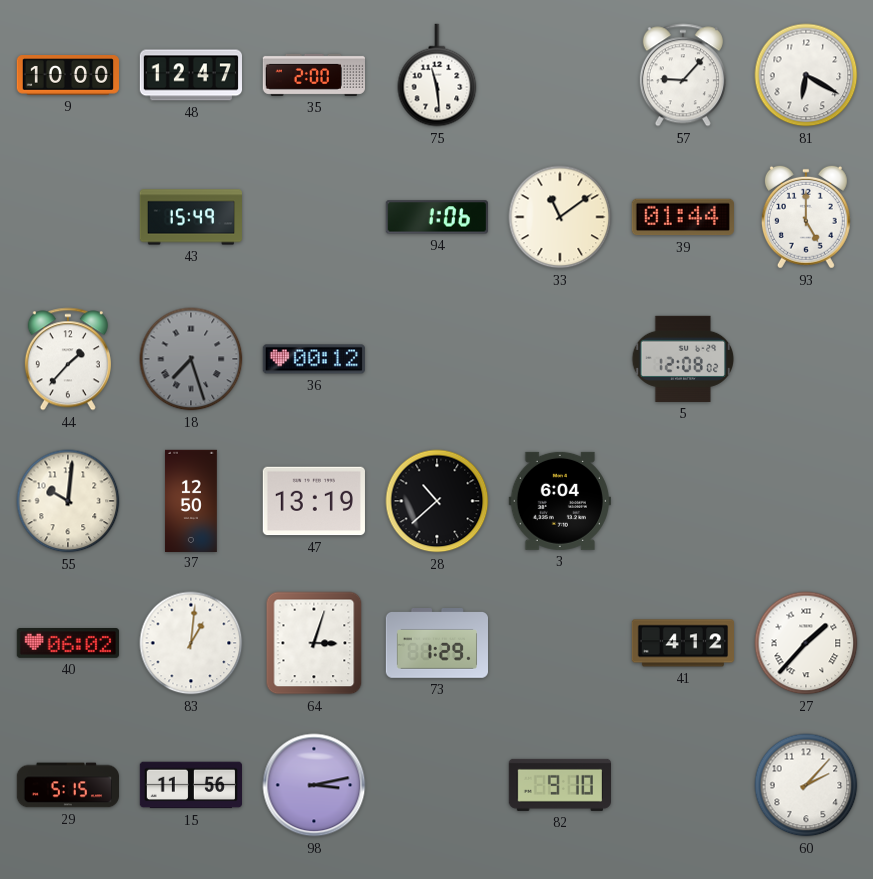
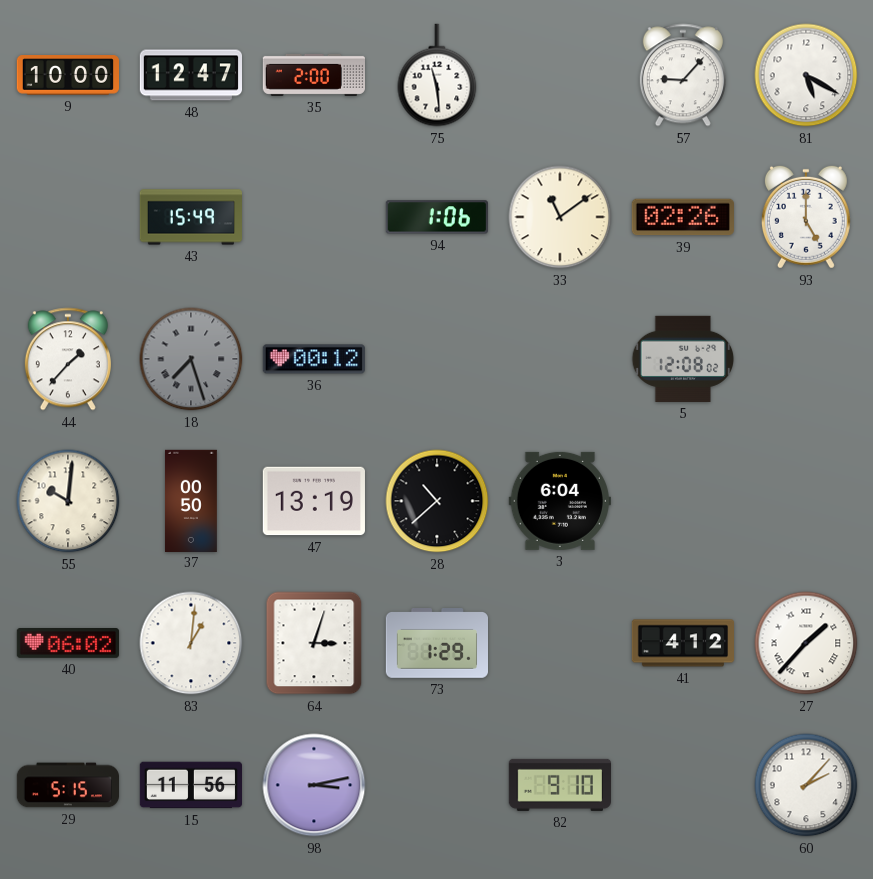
81: 6:20 -> 5:20
39: 01:44 -> 02:26
37: 12:50 -> 00:50
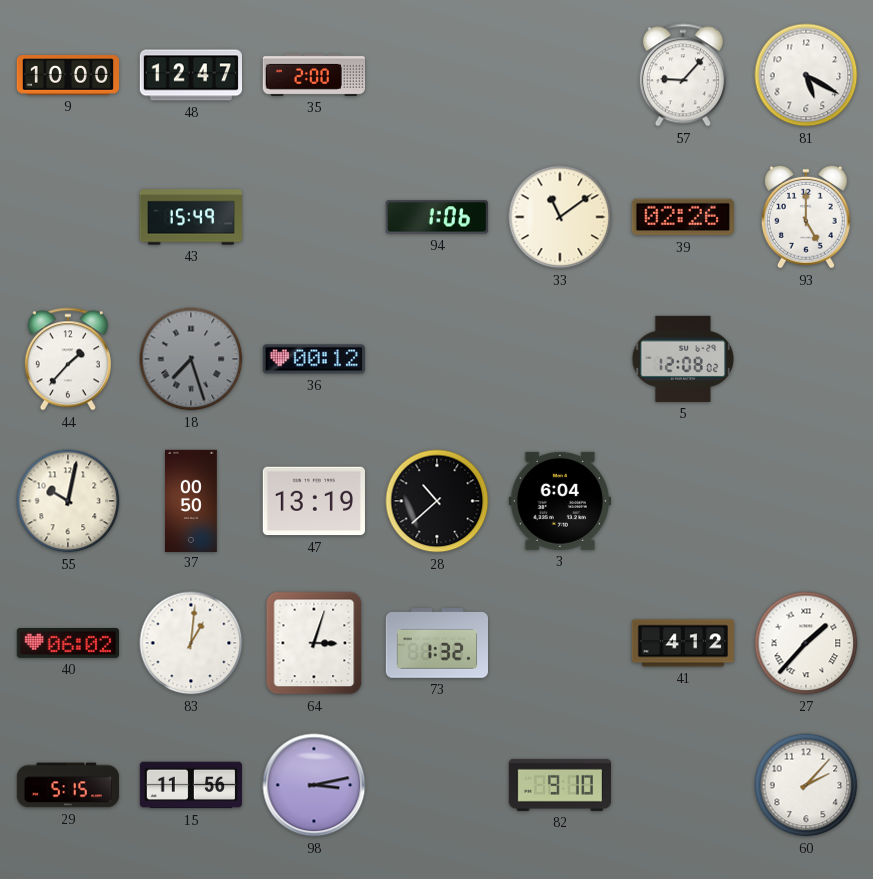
75: 11:29 -> none
55: 10:01 -> 10:02
73: 1:29 -> 1:32
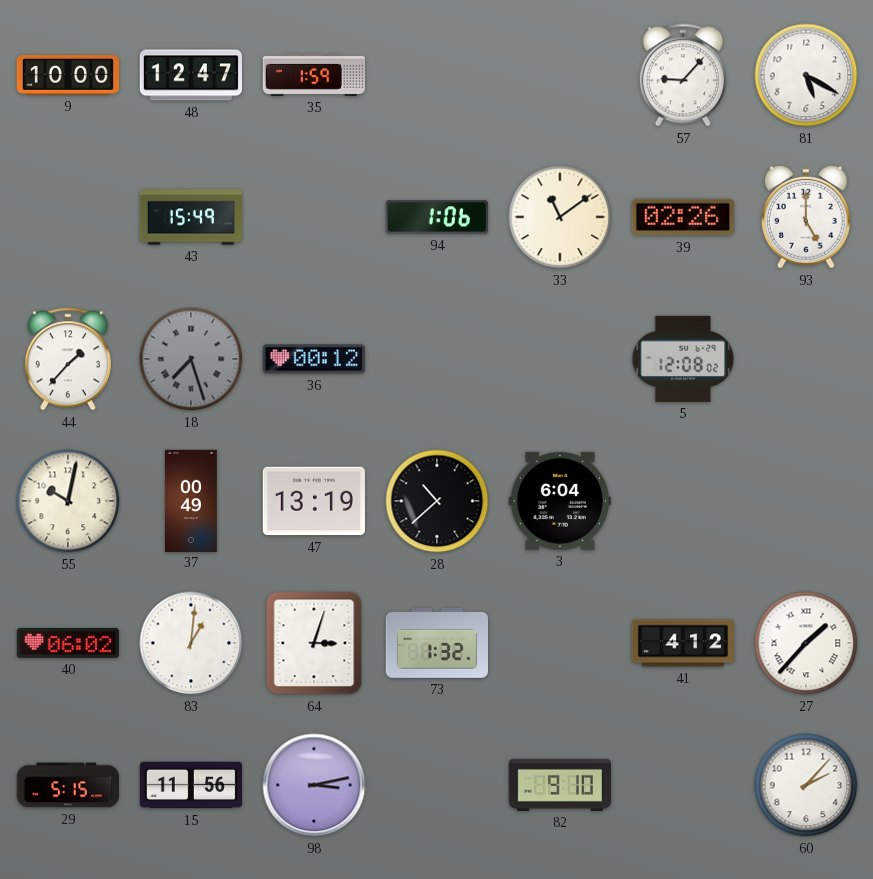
35: 2:00 -> 1:59
37: 00:50 -> 00:49
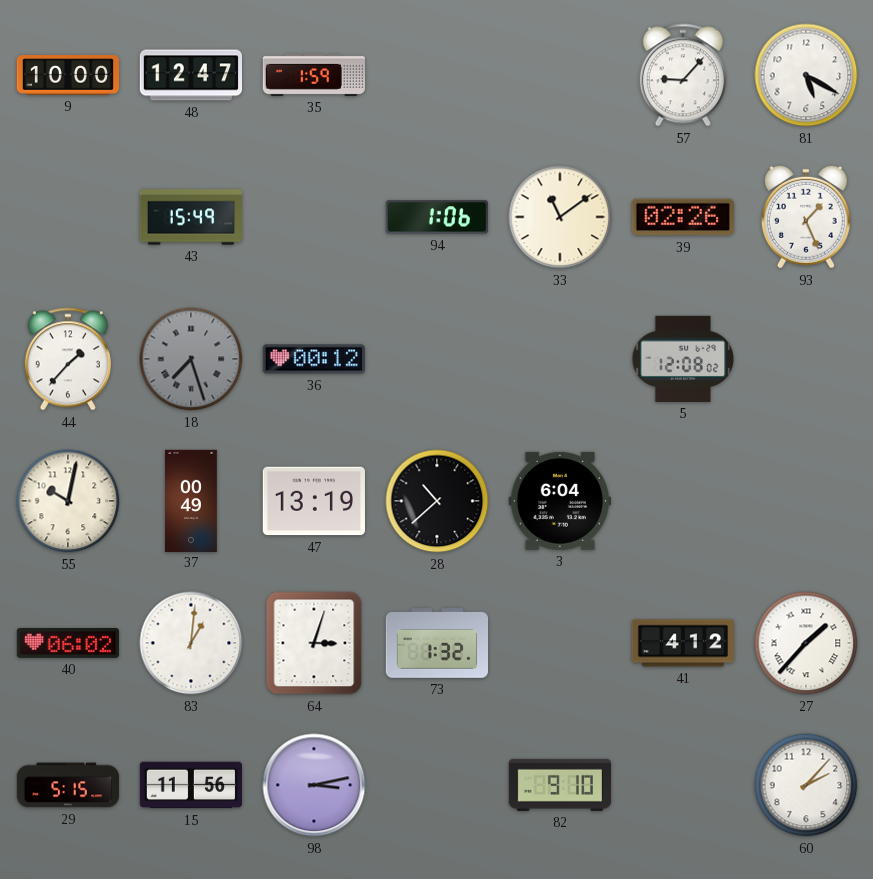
93: 5:00 -> 1:26
